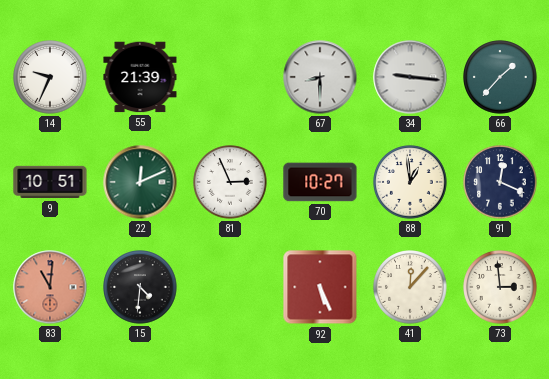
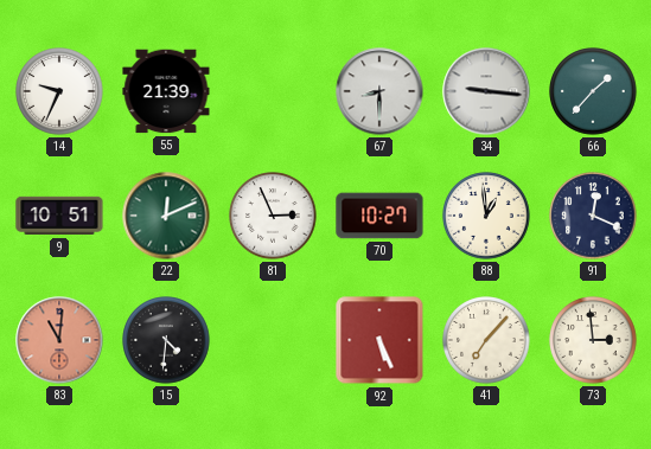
41: 12:07 -> 7:07
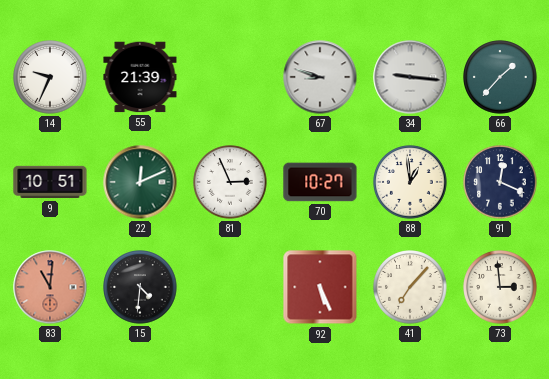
67: 8:30 -> 8:48
